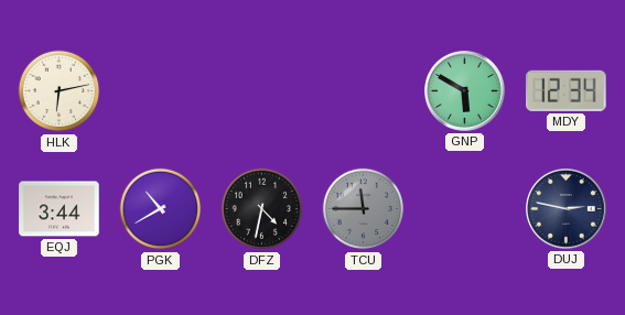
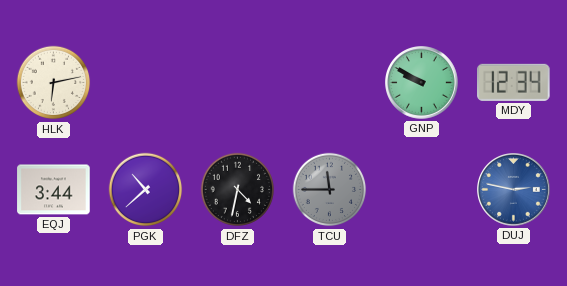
GNP: 5:50 -> 9:50
PGK: 10:40 -> 10:38
DUJ dial: navy -> blue
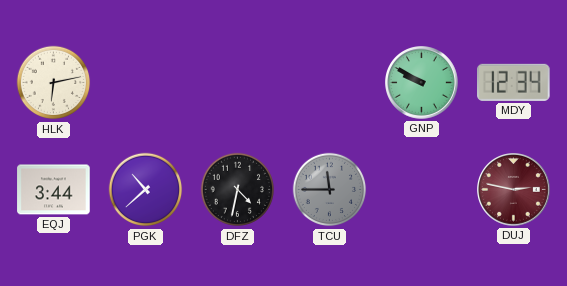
DUJ dial: blue -> burgundy
